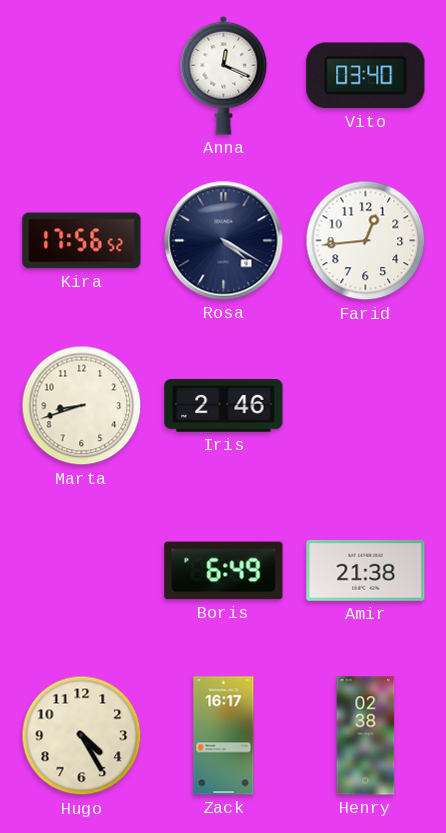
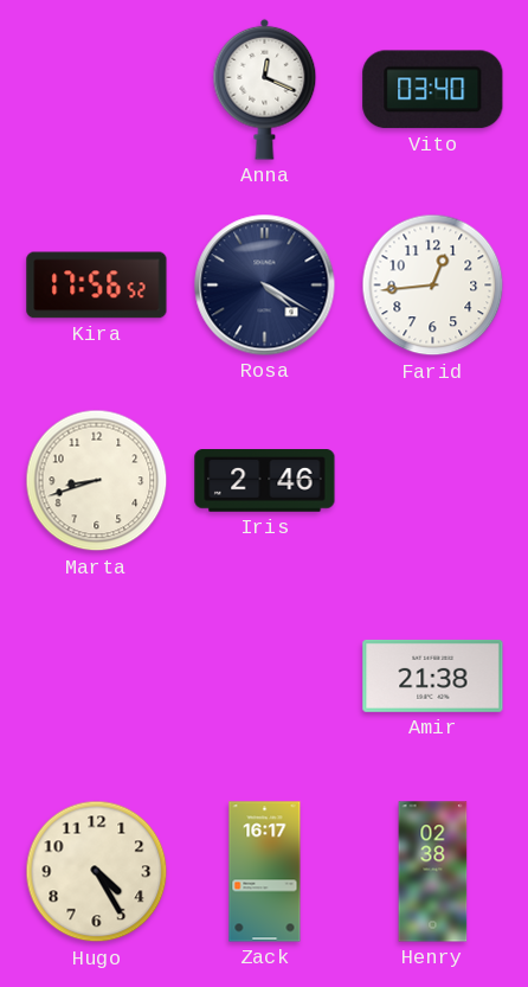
Boris: 6:49 -> none
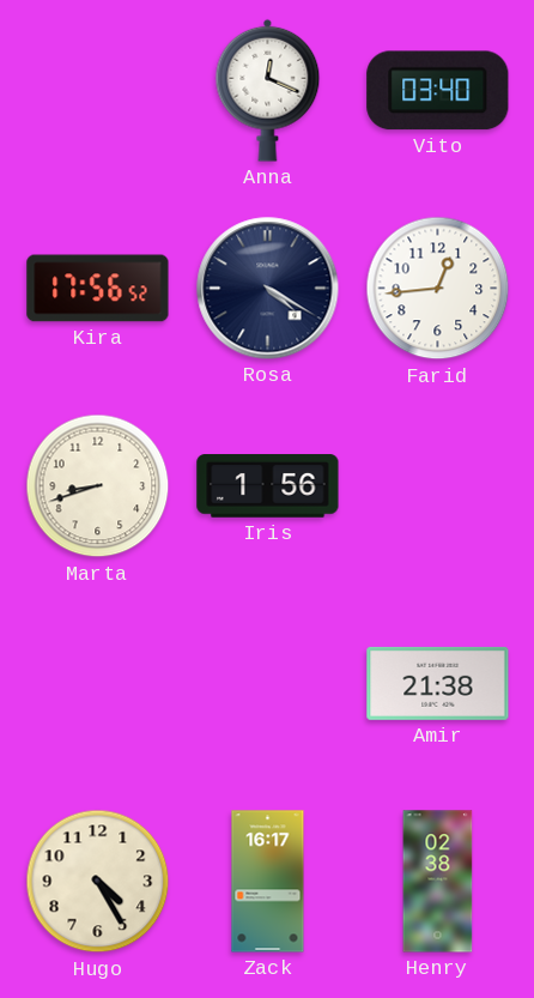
Iris: 2:46 -> 1:56
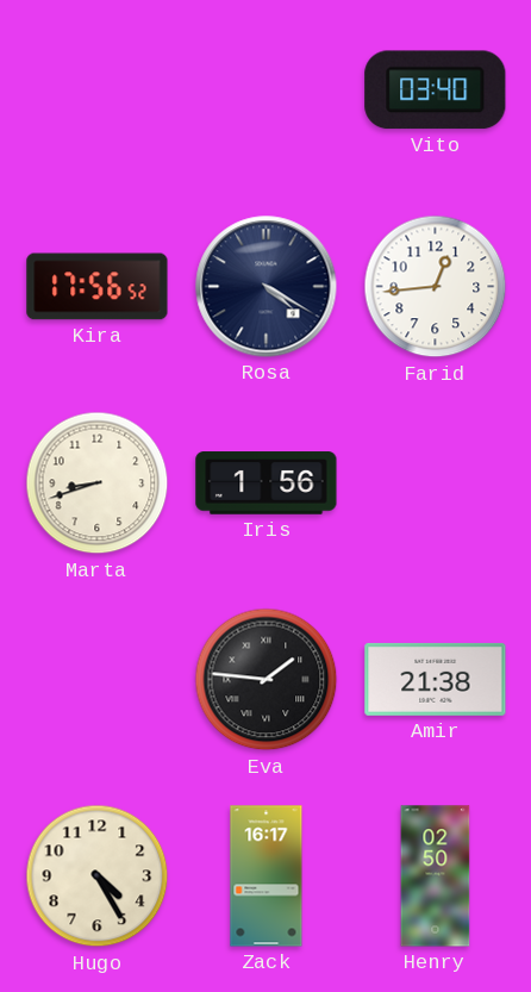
Anna: 12:19 -> none
Eva: none -> 1:46
Henry: 02:38 -> 02:50
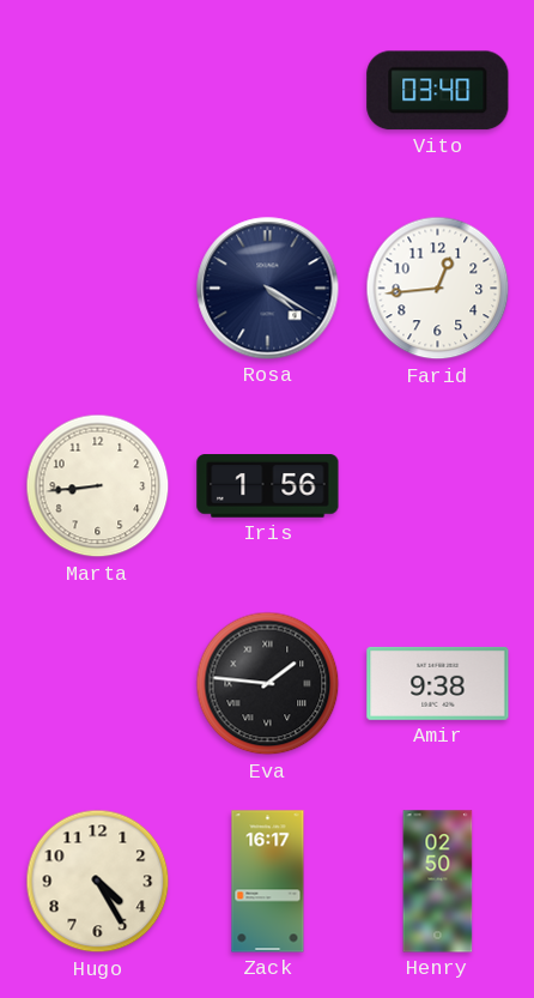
Kira: 17:56 -> none
Marta: 8:42 -> 8:44
Amir: 21:38 -> 9:38
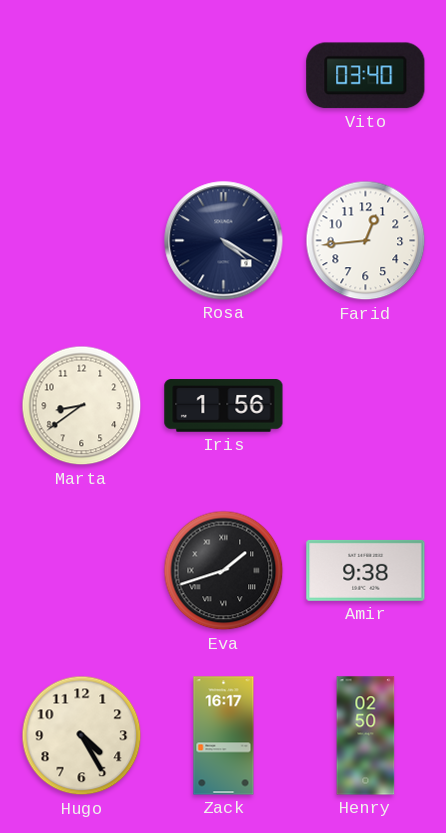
Marta: 8:44 -> 8:39
Eva: 1:46 -> 1:42
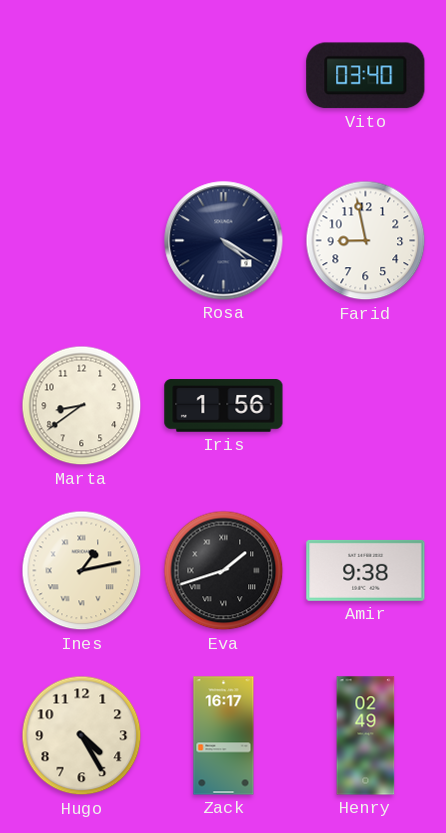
Farid: 12:44 -> 8:58
Ines: none -> 1:13
Henry: 02:50 -> 02:49
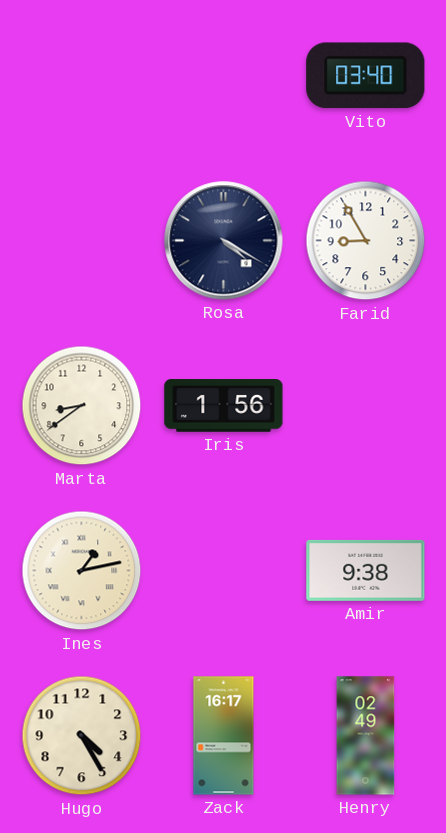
Farid: 8:58 -> 8:55
Eva: 1:42 -> none
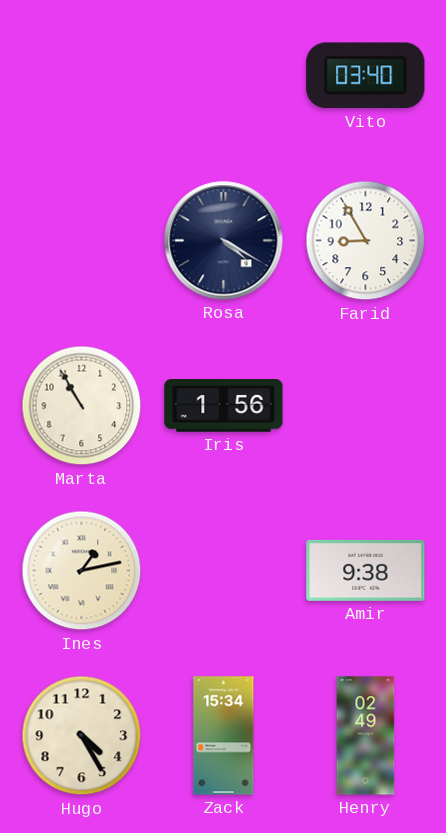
Marta: 8:39 -> 10:55
Zack: 16:17 -> 15:34
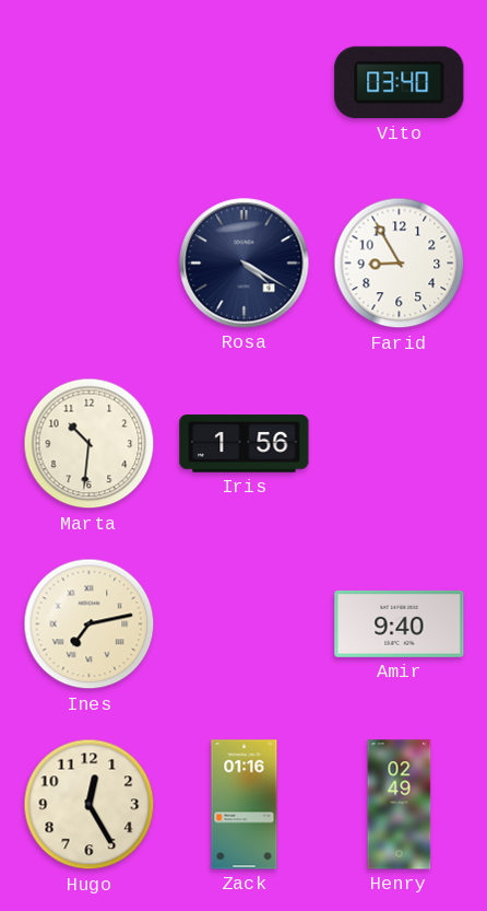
Marta: 10:55 -> 10:31
Ines: 1:13 -> 7:13
Amir: 9:38 -> 9:40
Hugo: 4:25 -> 12:25
Zack: 15:34 -> 01:16
